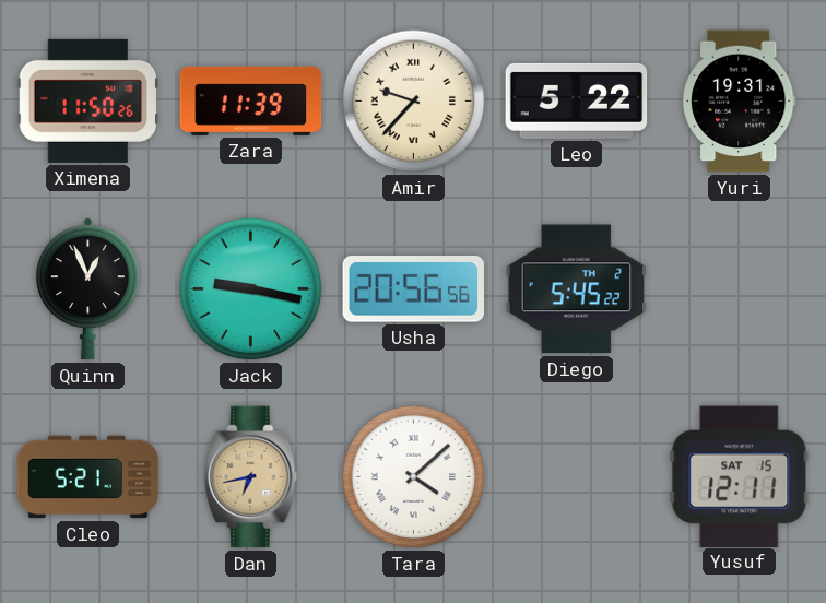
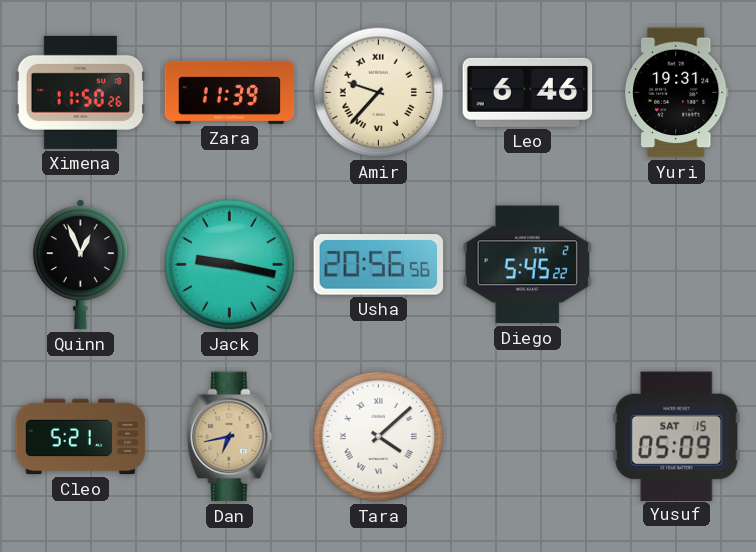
Leo: 5:22 -> 6:46
Yusuf: 12:11 -> 05:09
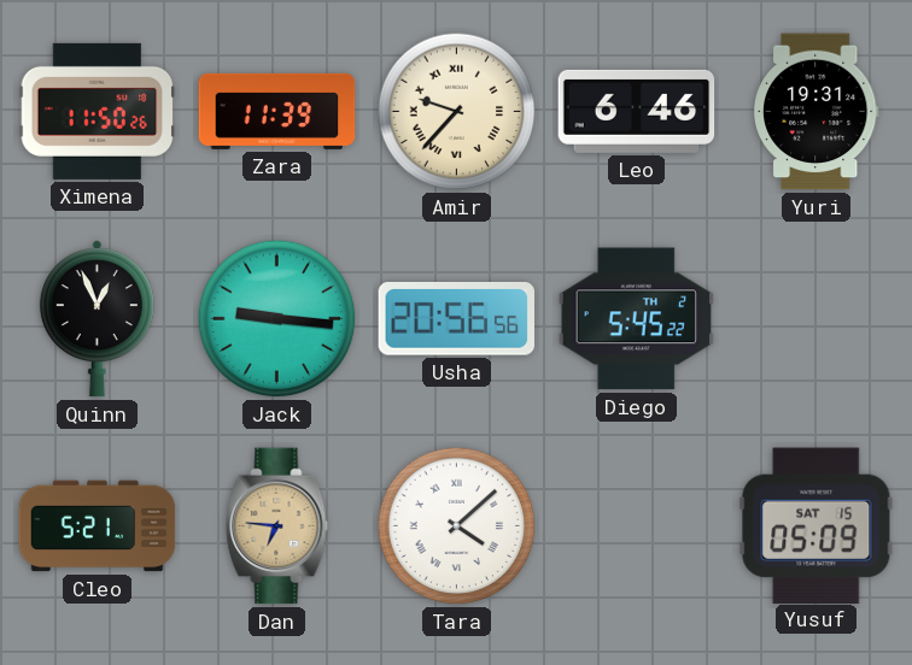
Jack: 9:17 -> 9:16
Dan: 6:43 -> 6:46
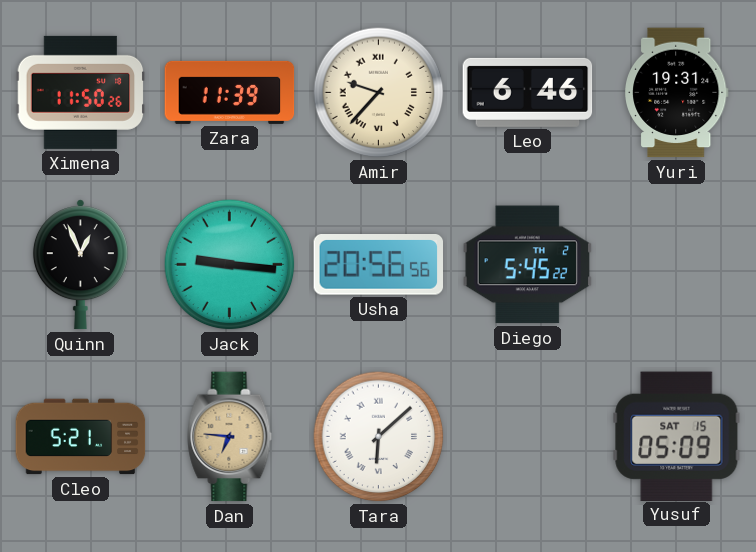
Tara: 4:08 -> 6:08
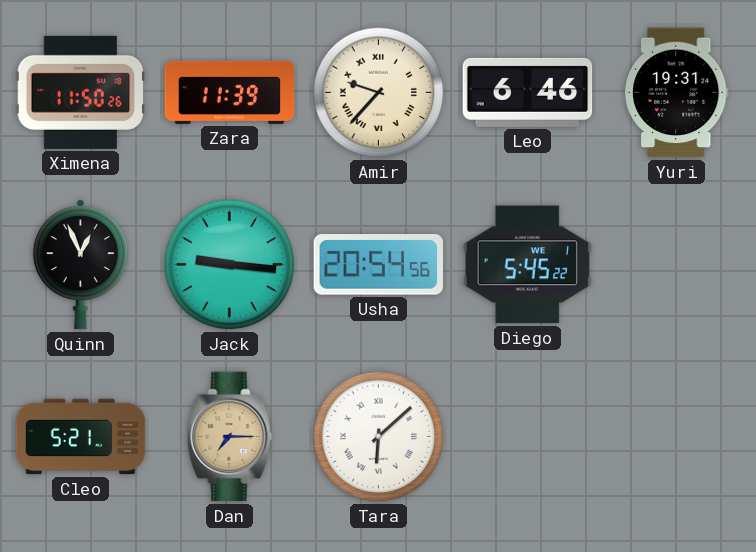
Usha: 20:56 -> 20:54
Diego date: TH 2 -> WE 1
Dan: 6:46 -> 7:15
Yusuf: 05:09 -> none
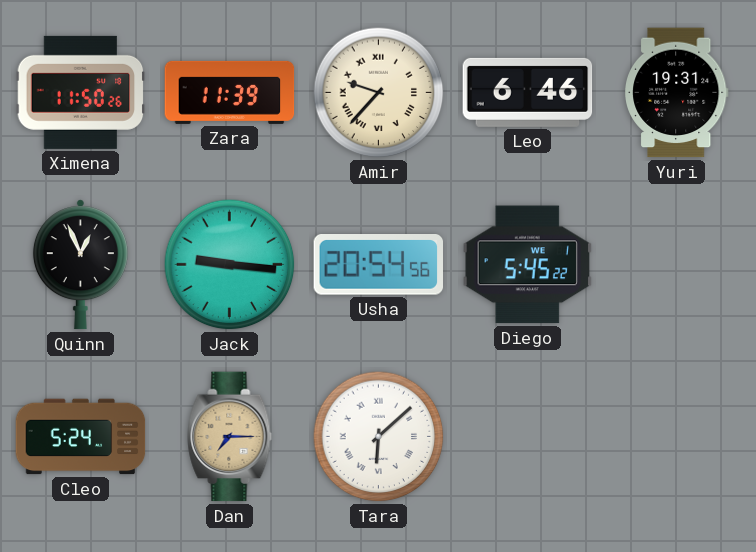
Cleo: 5:21 -> 5:24
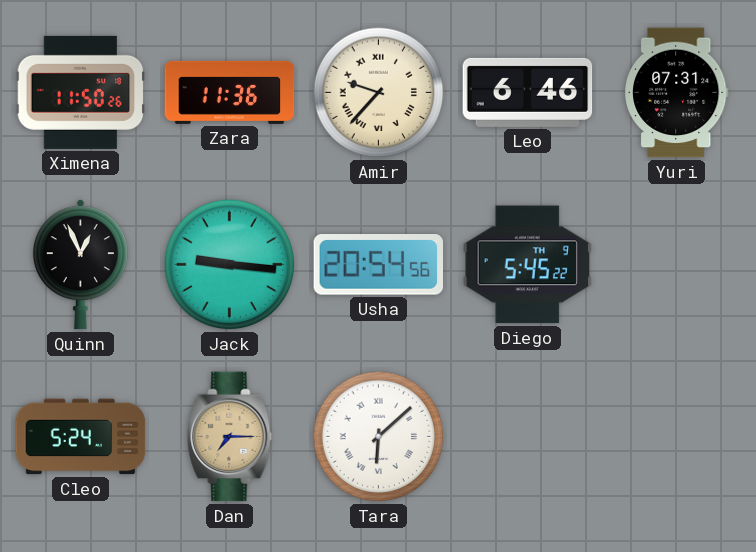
Zara: 11:39 -> 11:36
Yuri: 19:31 -> 07:31
Diego date: WE 1 -> TH 9
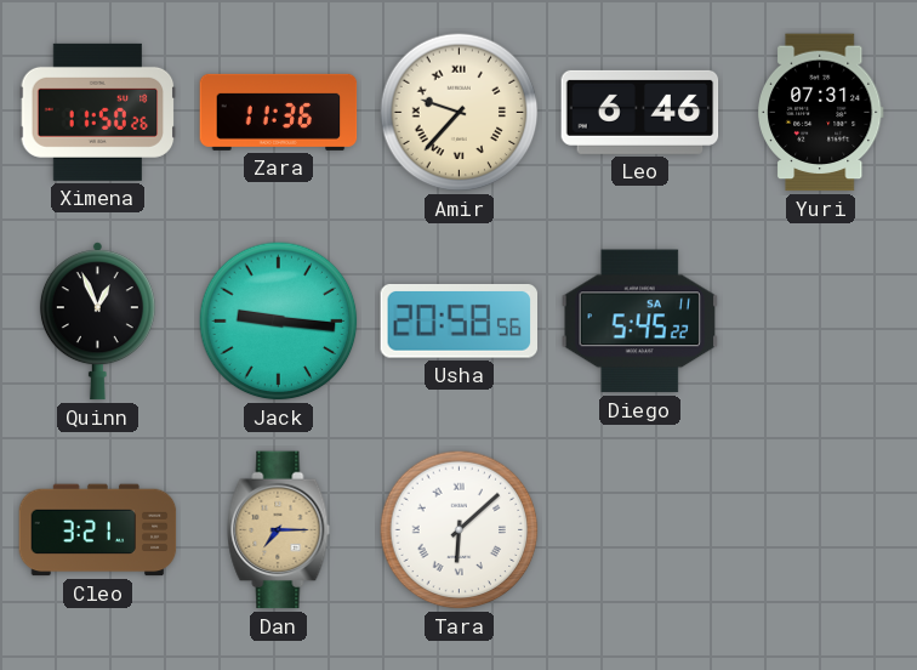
Usha: 20:54 -> 20:58
Diego date: TH 9 -> SA 11
Cleo: 5:24 -> 3:21
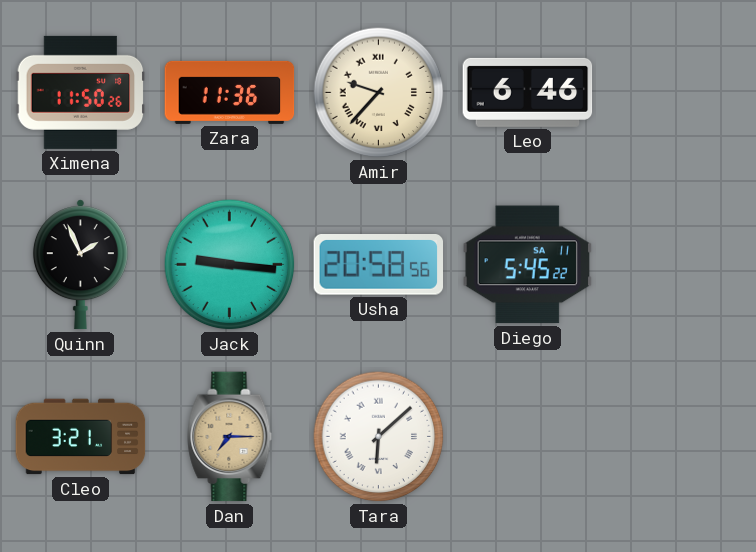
Yuri: 07:31 -> none
Quinn: 12:56 -> 1:56
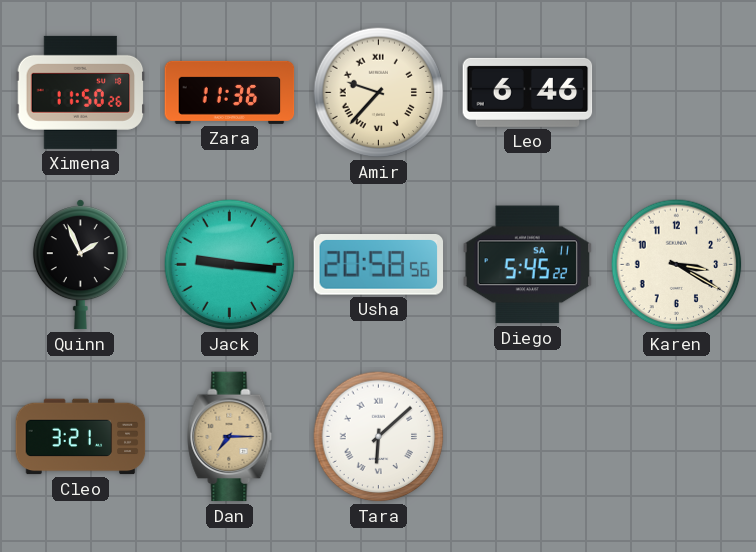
Karen: none -> 3:20
